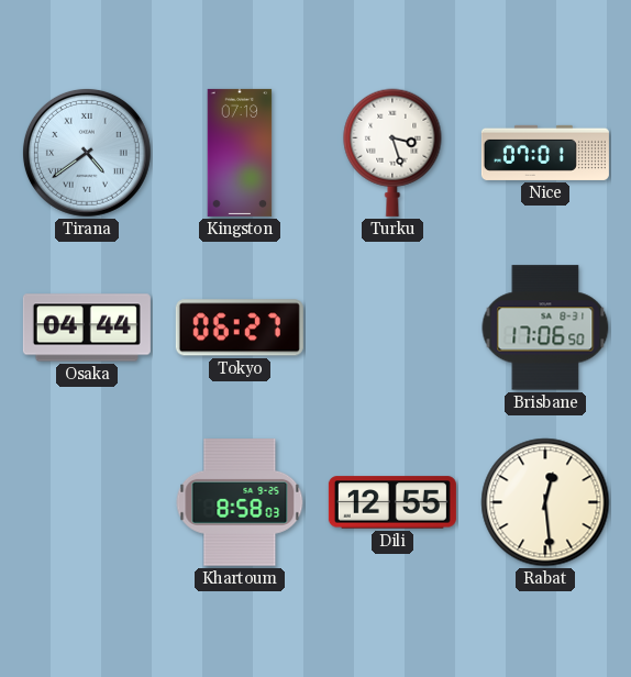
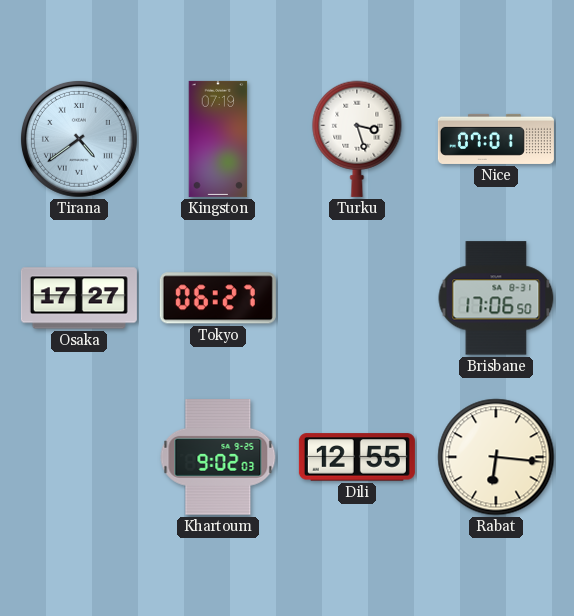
Osaka: 04:44 -> 17:27
Khartoum: 8:58 -> 9:02
Rabat: 12:29 -> 6:16
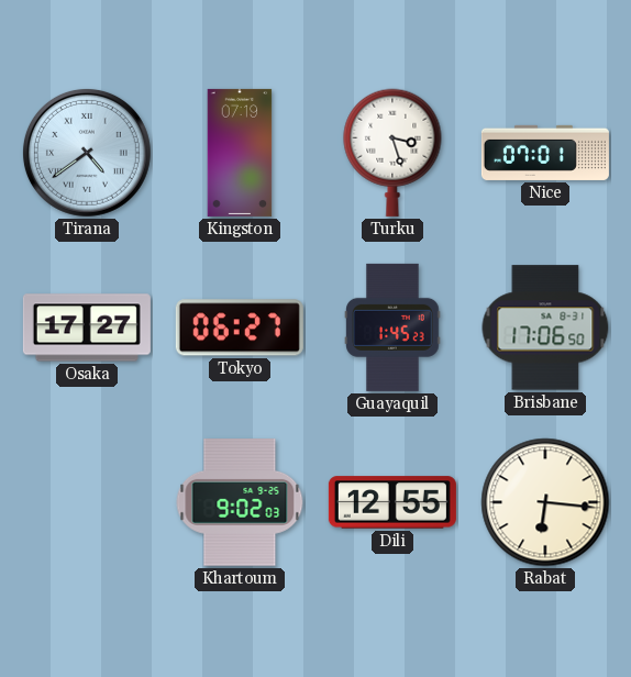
Guayaquil: none -> 1:45
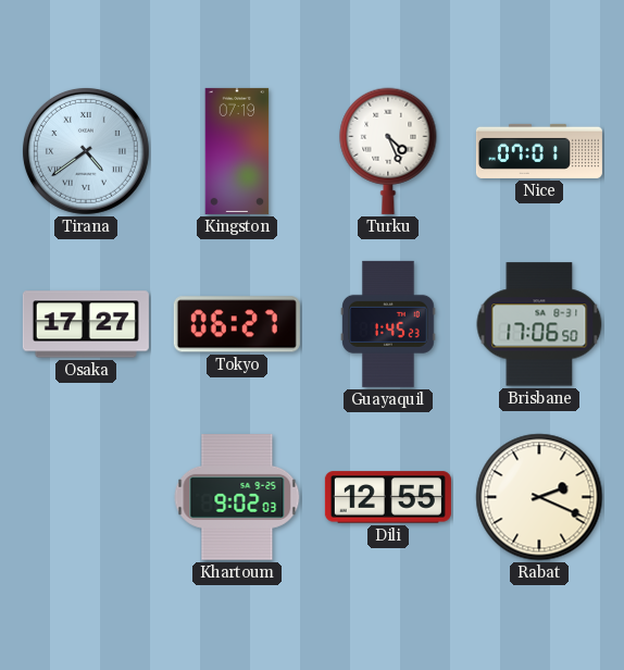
Turku: 3:27 -> 4:26
Rabat: 6:16 -> 2:19
